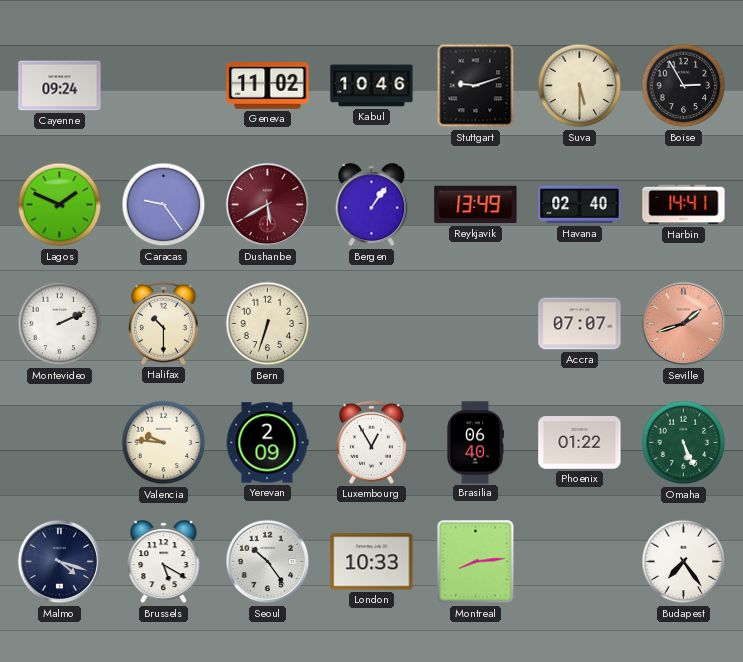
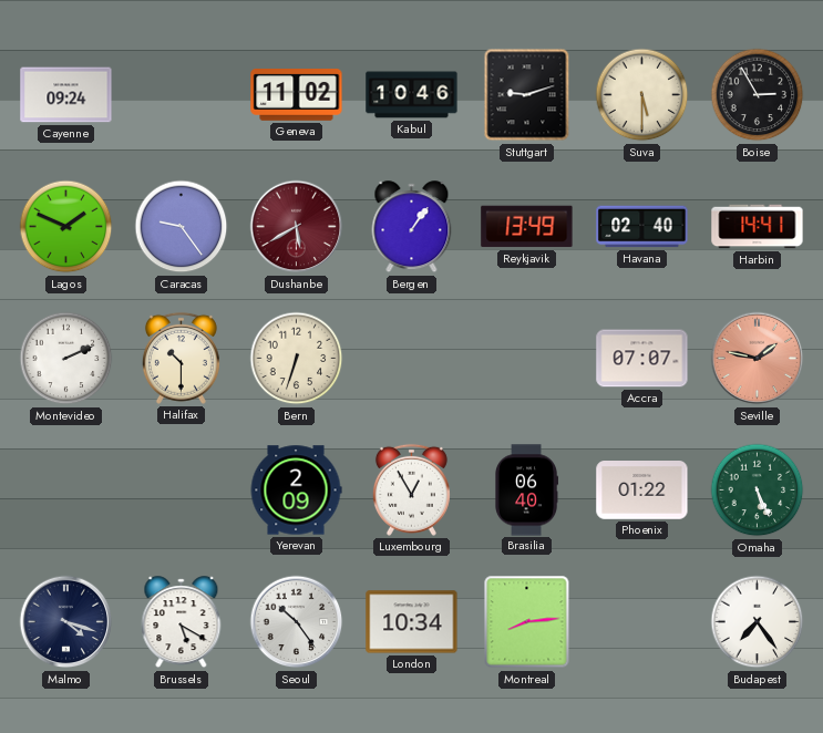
Seville: 1:42 -> 1:47
Valencia: 9:46 -> none
London: 10:33 -> 10:34
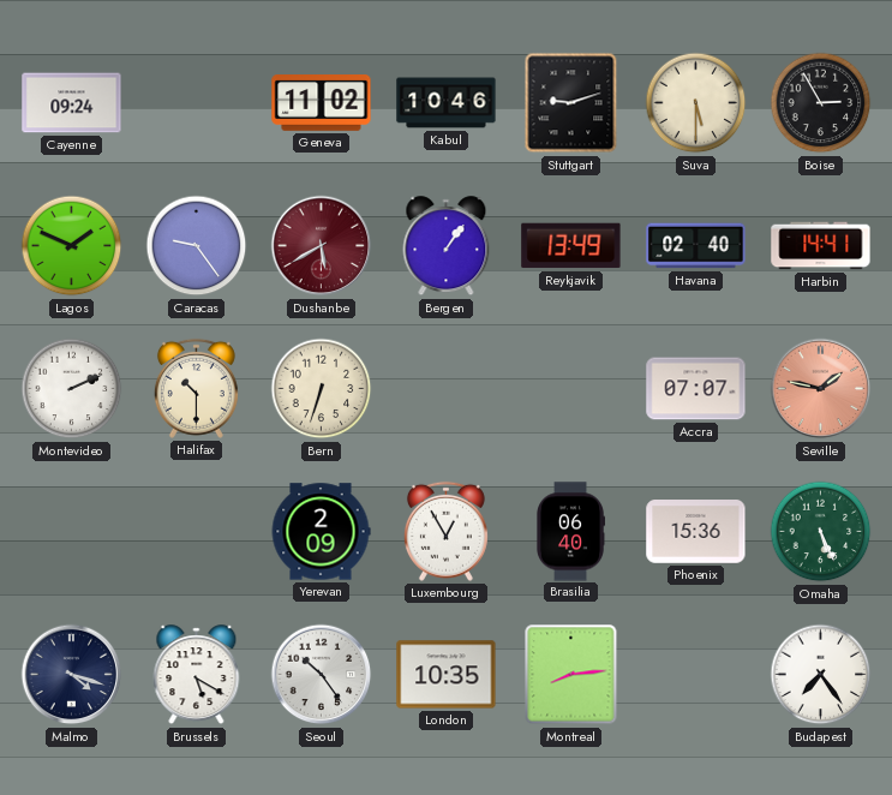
Phoenix: 01:22 -> 15:36
London: 10:34 -> 10:35
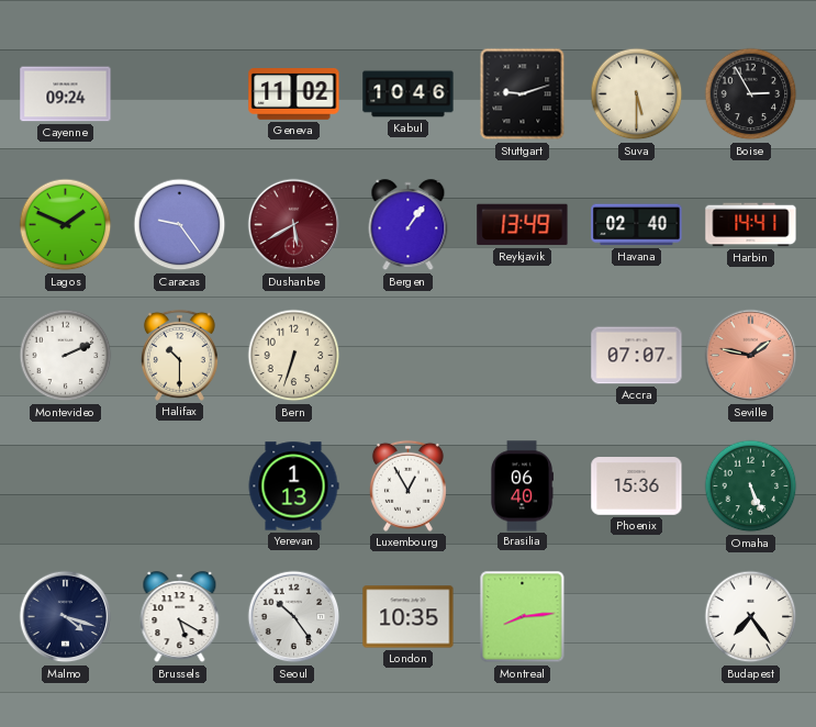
Yerevan: 2:09 -> 1:13
